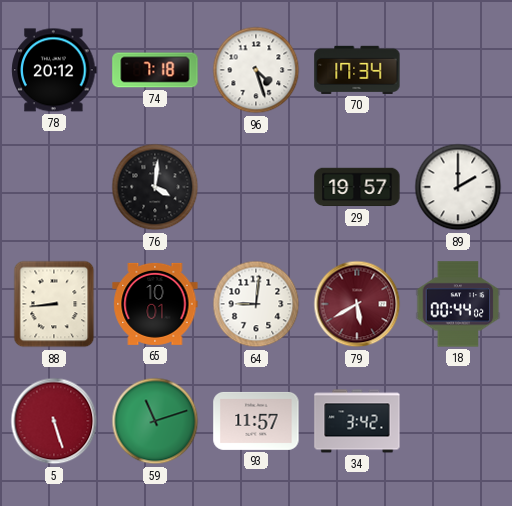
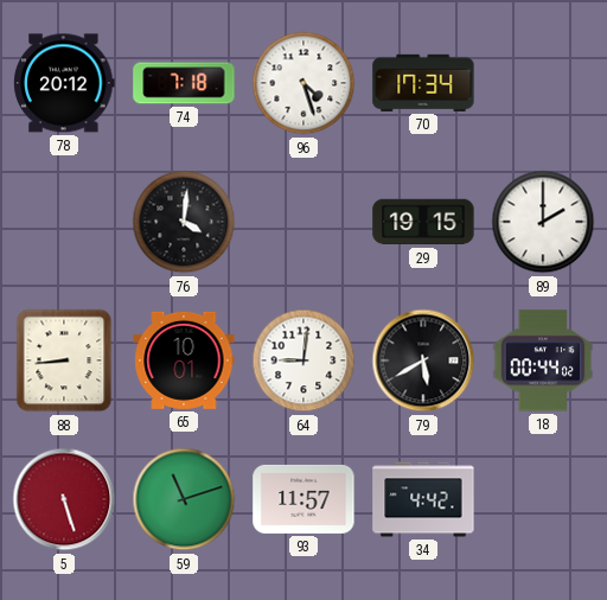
29: 19:57 -> 19:15
79 dial: burgundy -> black
34: 3:42 -> 4:42
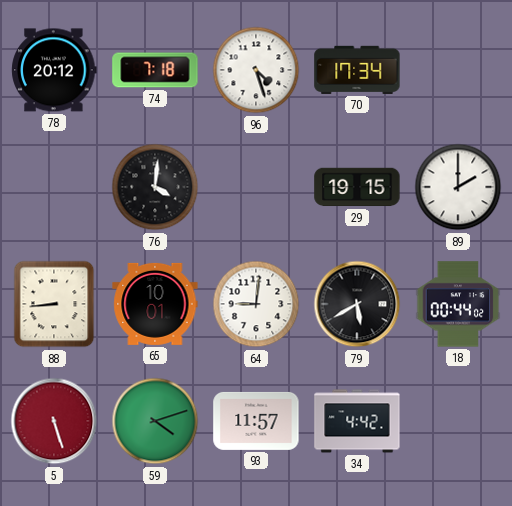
59: 11:12 -> 4:12
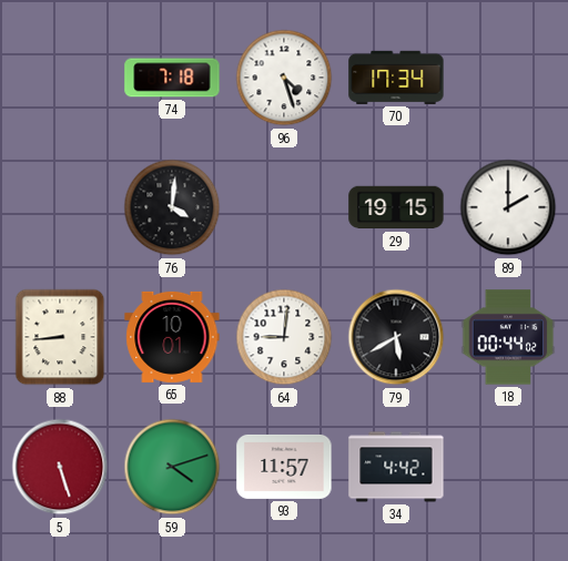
78: 20:12 -> none
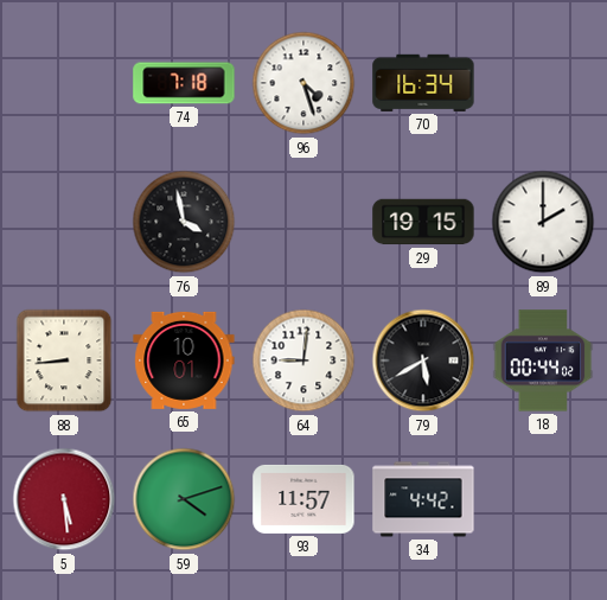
70: 17:34 -> 16:34
76: 4:01 -> 3:58
5: 5:27 -> 5:29
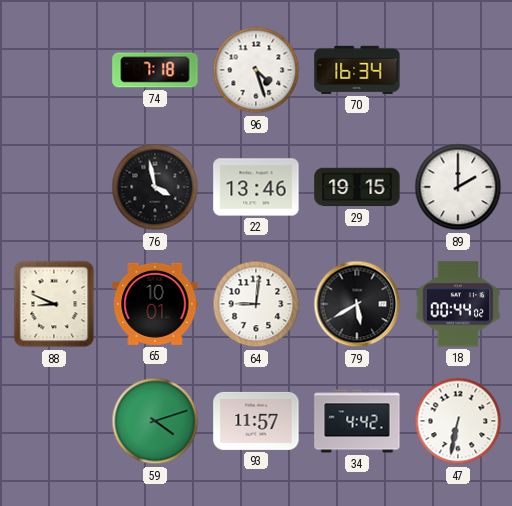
22: none -> 13:46
88: 8:44 -> 8:49
5: 5:29 -> none
47: none -> 6:32
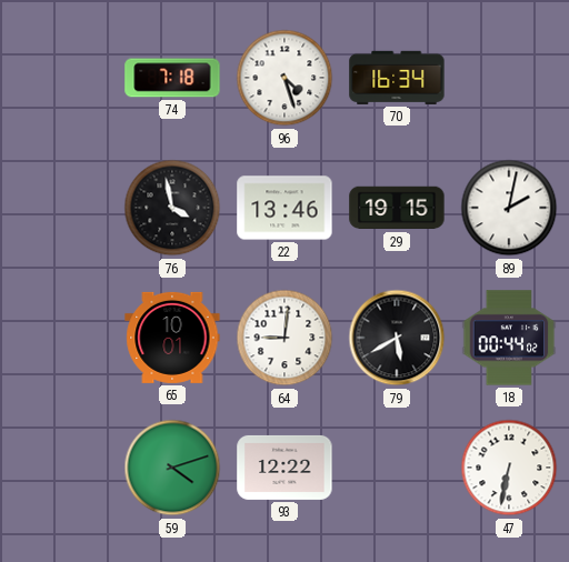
89: 2:00 -> 2:02
88: 8:49 -> none
93: 11:57 -> 12:22
34: 4:42 -> none
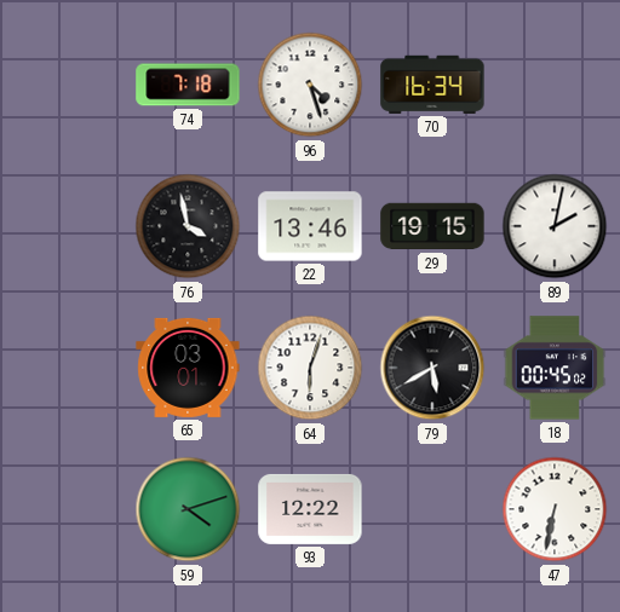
65: 10:01 -> 03:01
64: 9:01 -> 6:03
18: 00:44 -> 00:45
